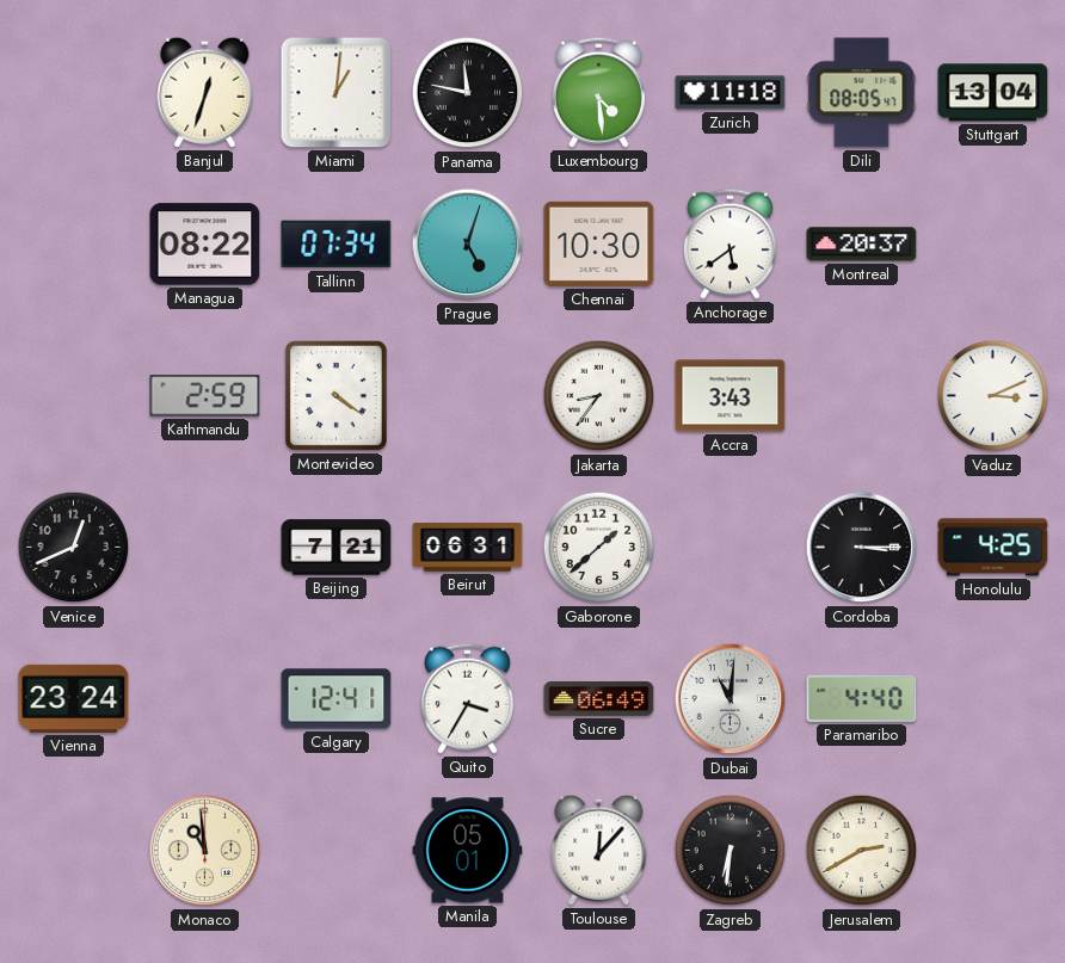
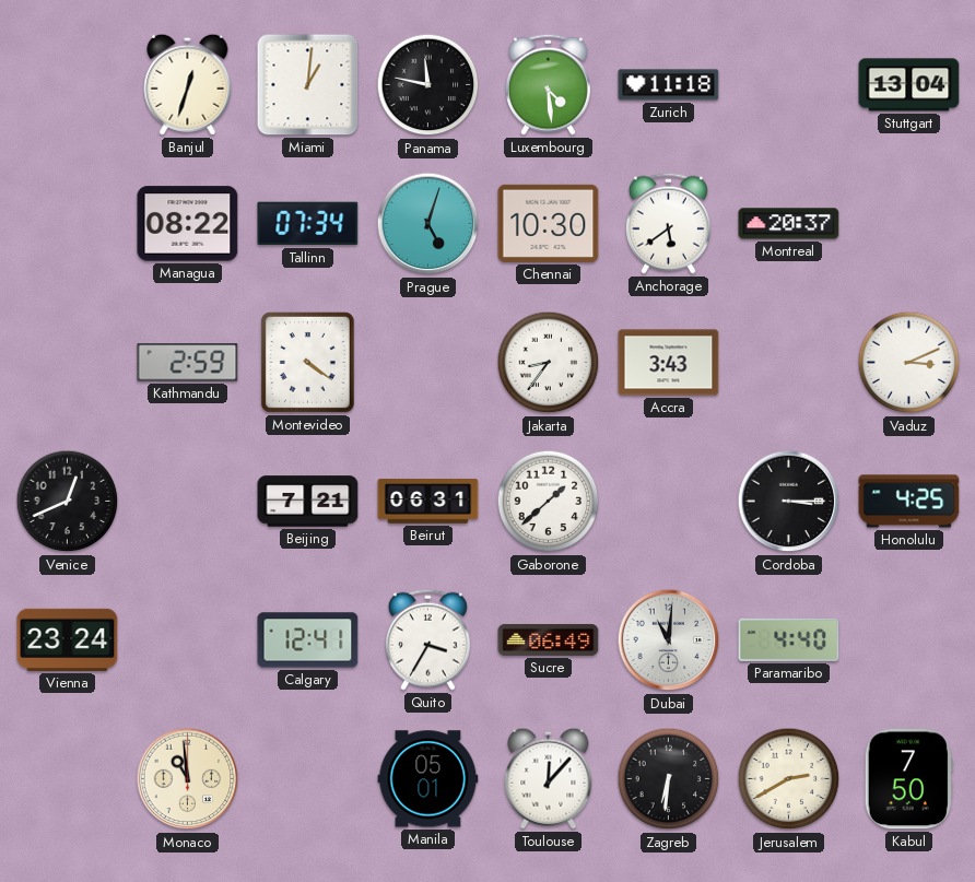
Dili: 08:05 -> none
Kabul: none -> 7:50
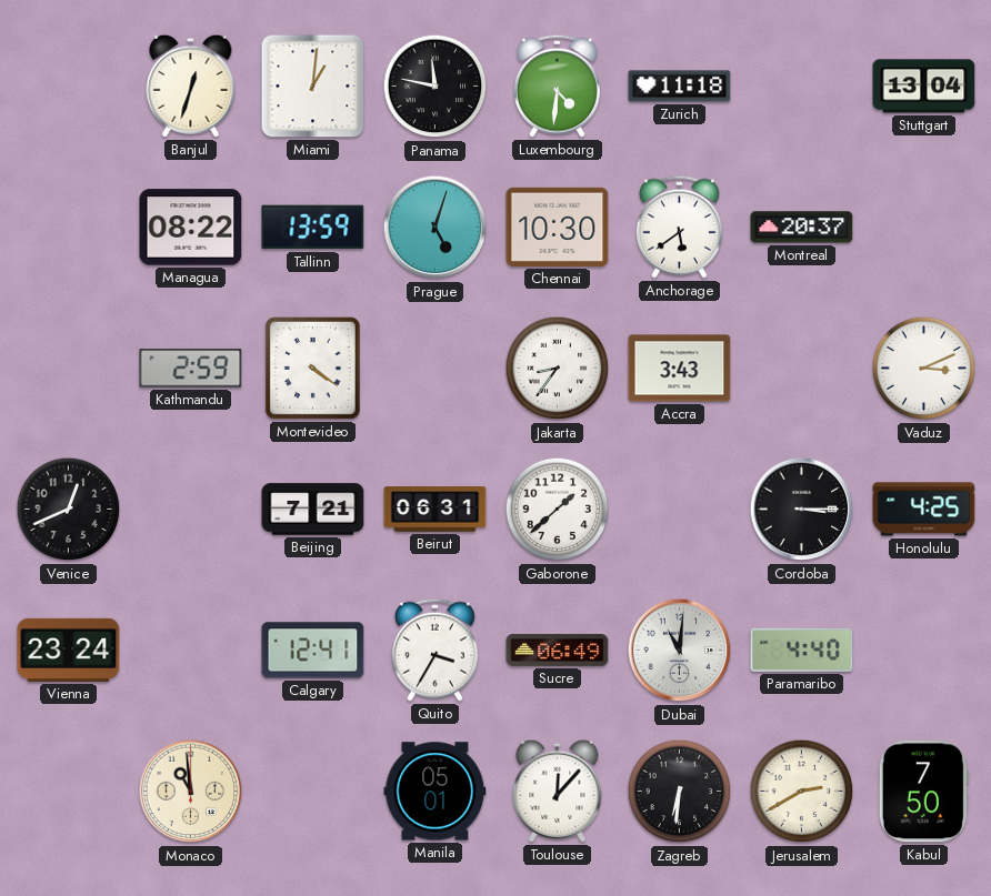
Luxembourg: 4:29 -> 4:31
Tallinn: 07:34 -> 13:59
